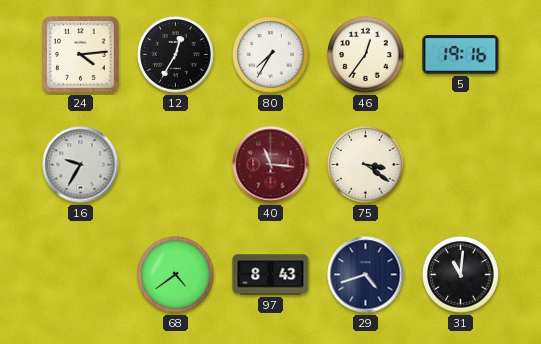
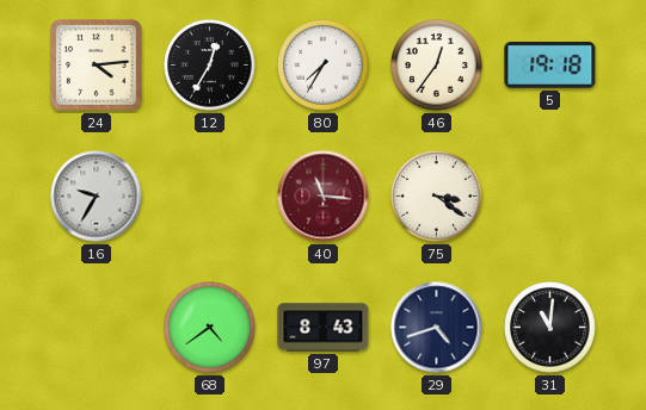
5: 19:16 -> 19:18
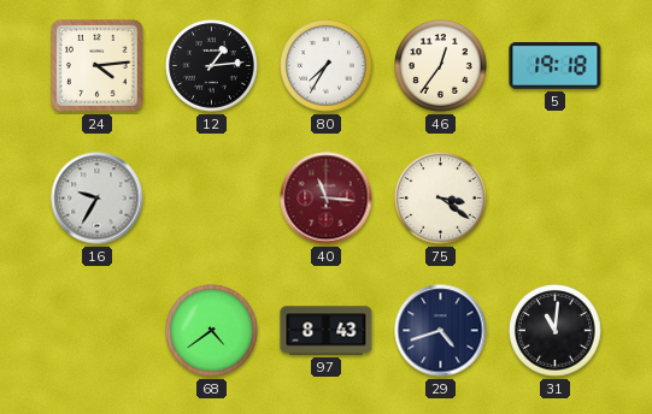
12: 12:35 -> 1:14
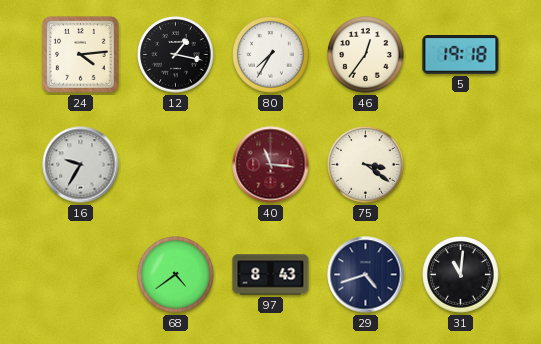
12: 1:14 -> 1:17
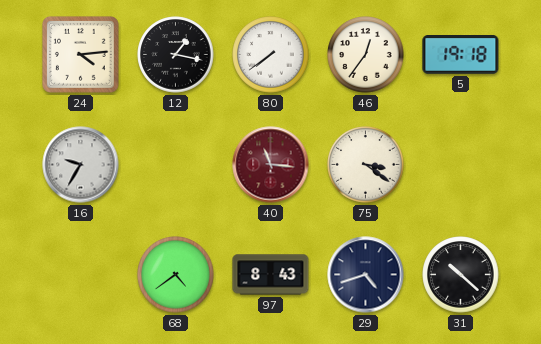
80: 7:35 -> 7:39
31: 11:01 -> 10:22
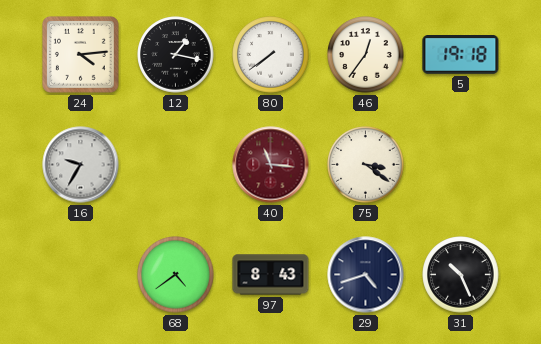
31: 10:22 -> 10:26
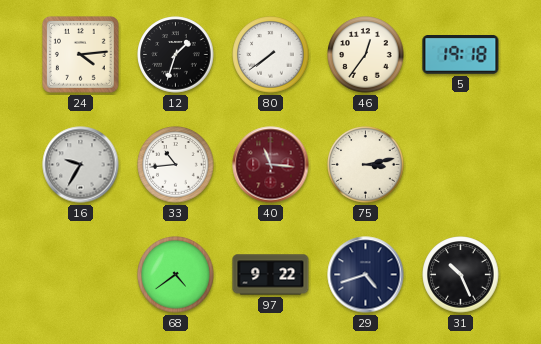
12: 1:17 -> 1:33
33: none -> 10:44
75: 3:21 -> 3:13
97: 8:43 -> 9:22
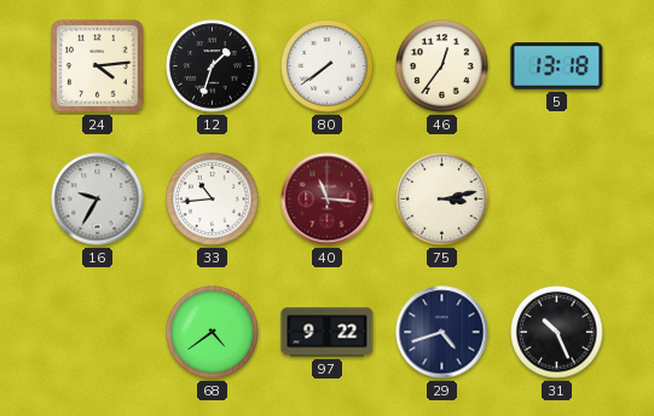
5: 19:18 -> 13:18
